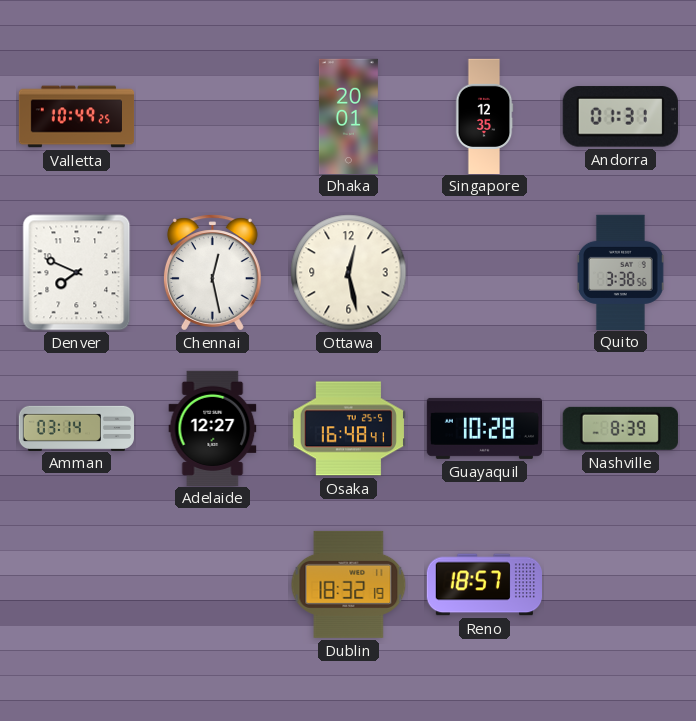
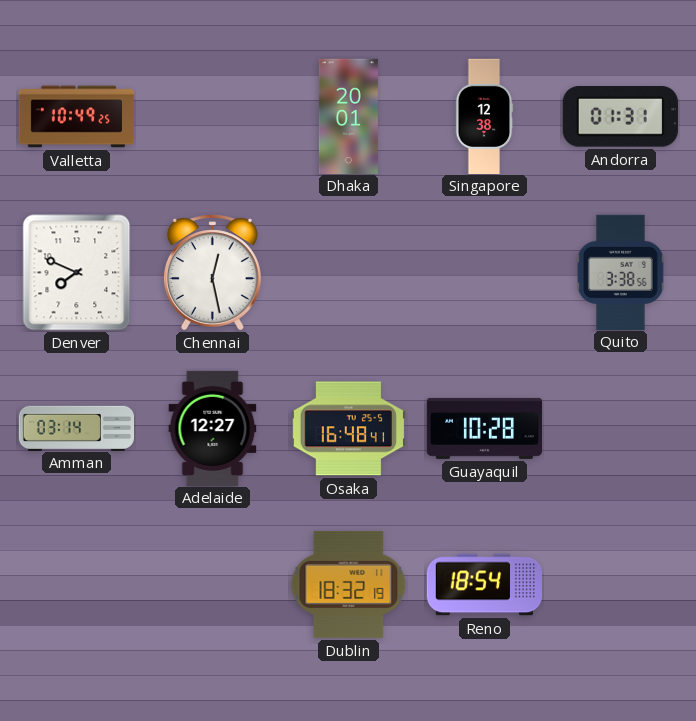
Singapore: 12:35 -> 12:38
Ottawa: 12:28 -> none
Nashville: 8:39 -> none
Reno: 18:57 -> 18:54
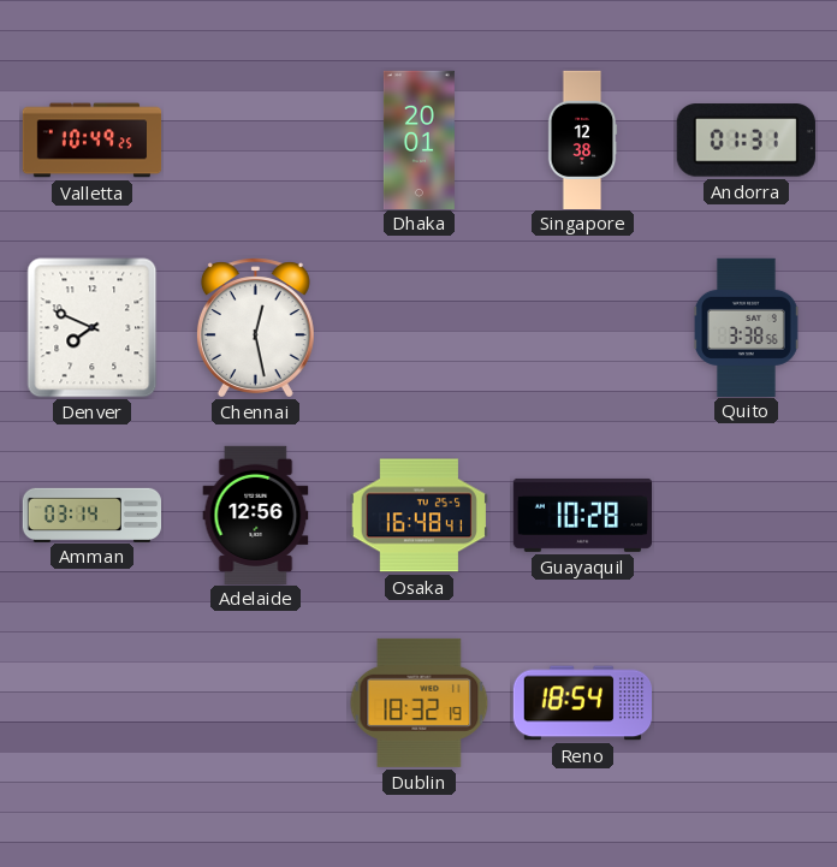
Adelaide: 12:27 -> 12:56
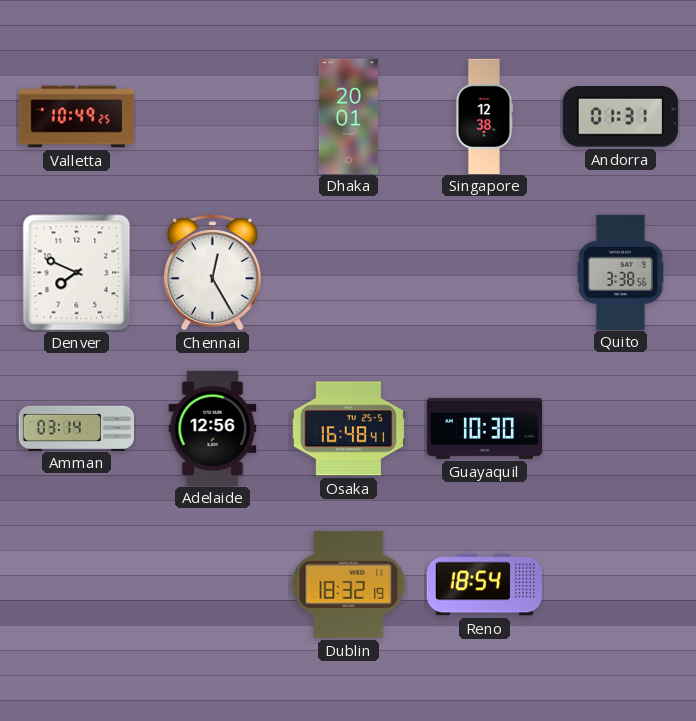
Chennai: 12:28 -> 12:25
Guayaquil: 10:28 -> 10:30
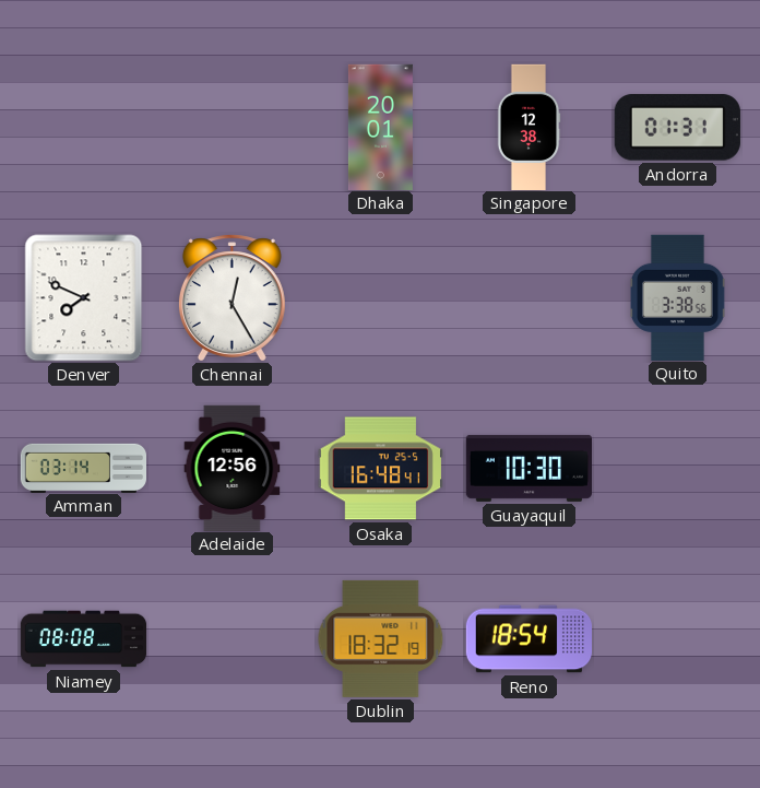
Valletta: 10:49 -> none
Niamey: none -> 08:08
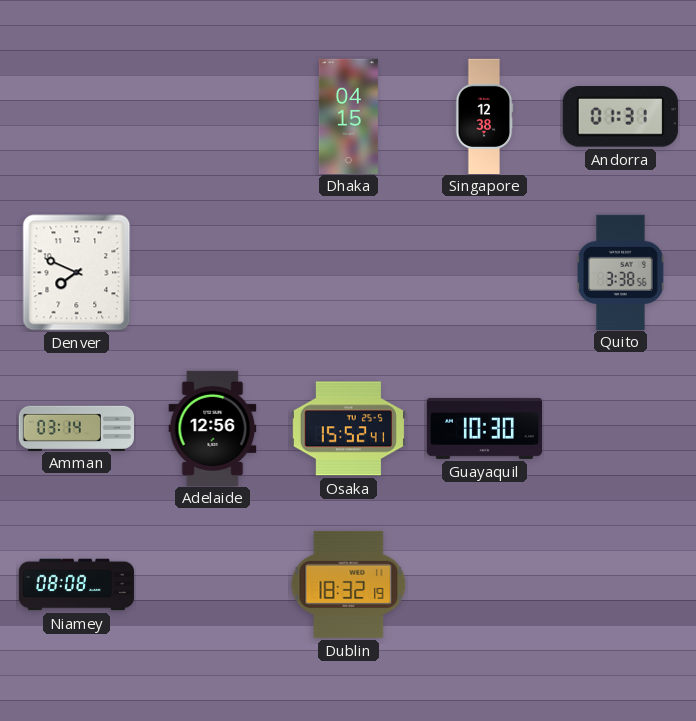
Dhaka: 20:01 -> 04:15
Chennai: 12:25 -> none
Osaka: 16:48 -> 15:52
Reno: 18:54 -> none
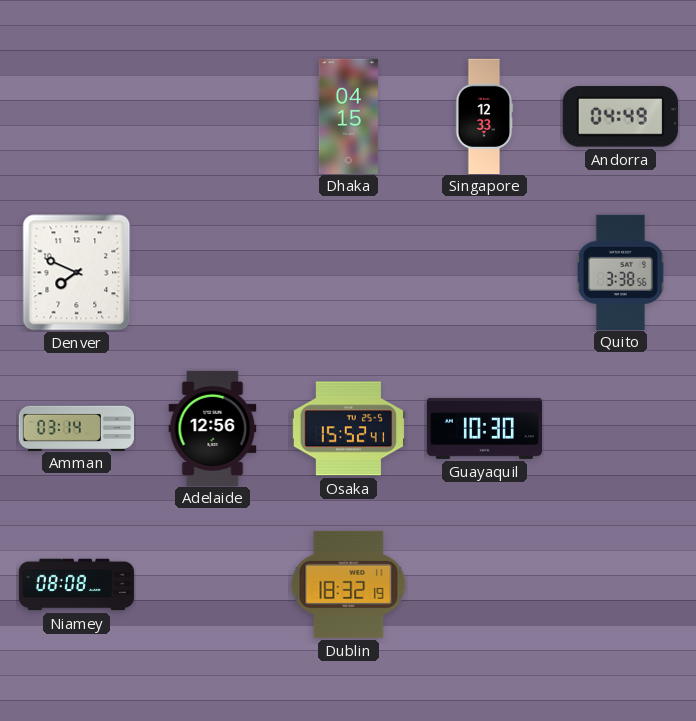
Singapore: 12:38 -> 12:33
Andorra: 01:31 -> 04:49
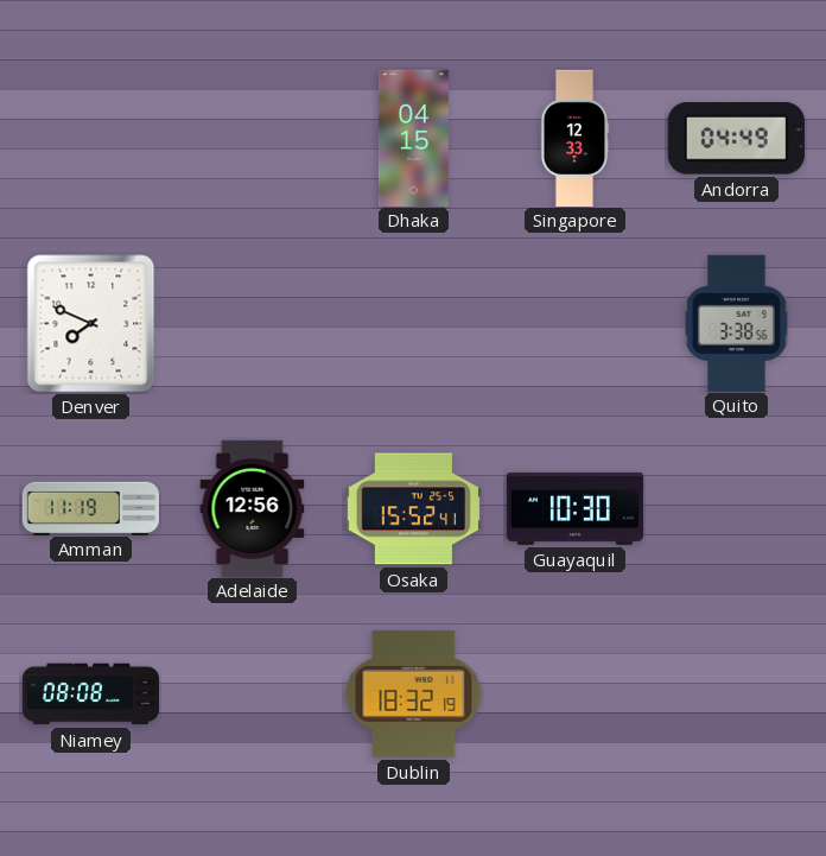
Amman: 03:14 -> 11:19
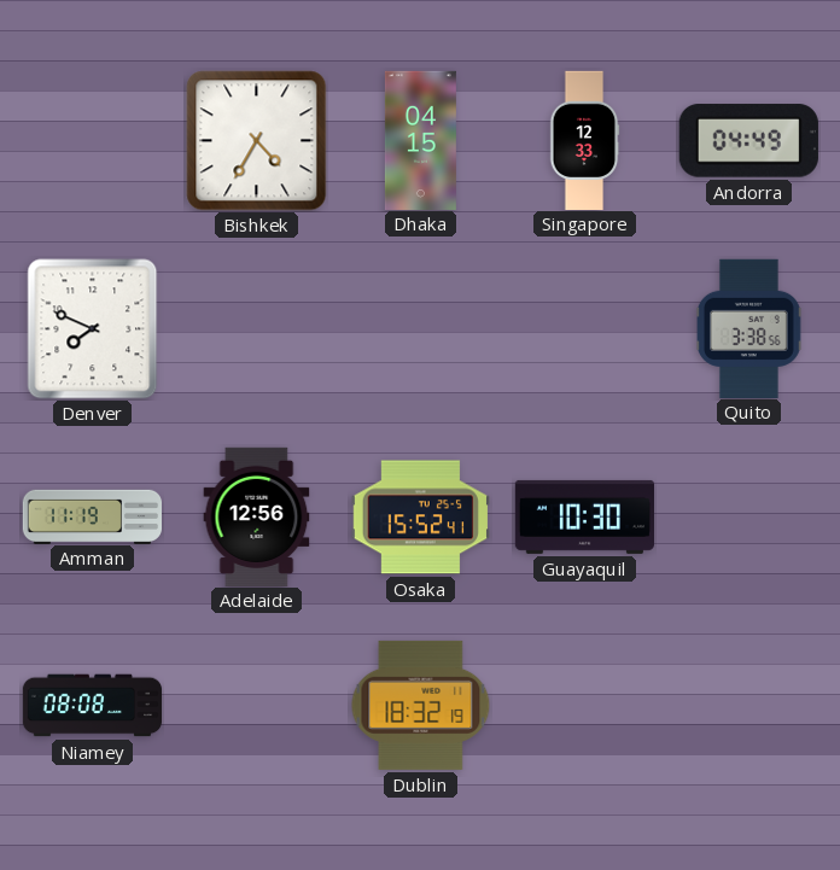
Bishkek: none -> 4:35
